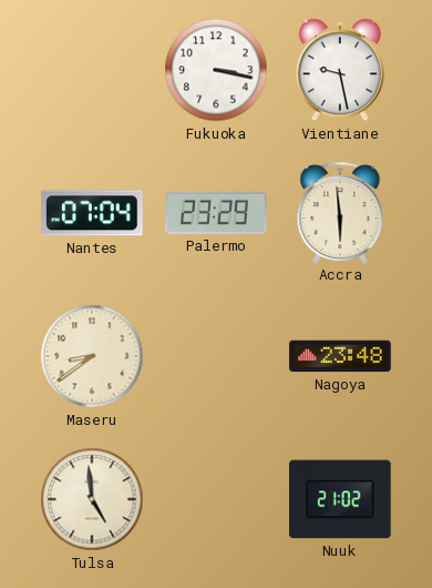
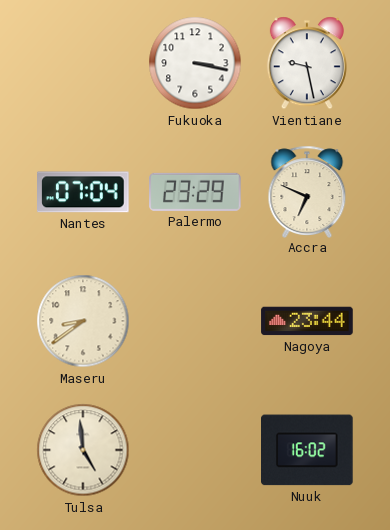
Accra: 5:59 -> 6:49
Nagoya: 23:48 -> 23:44
Nuuk: 21:02 -> 16:02
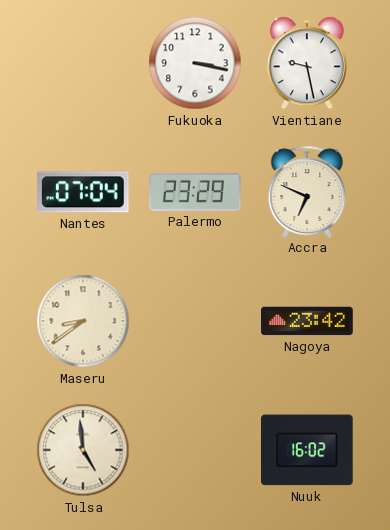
Nagoya: 23:44 -> 23:42
